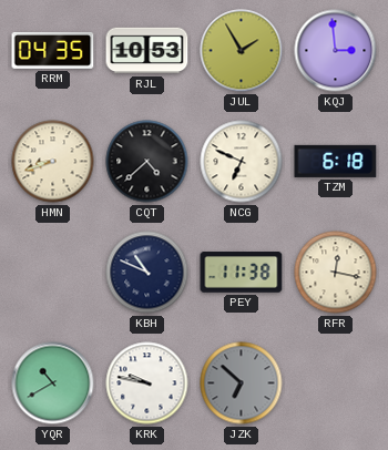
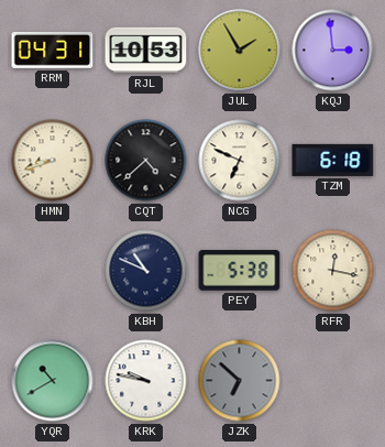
RRM: 04:35 -> 04:31
PEY: 11:38 -> 5:38
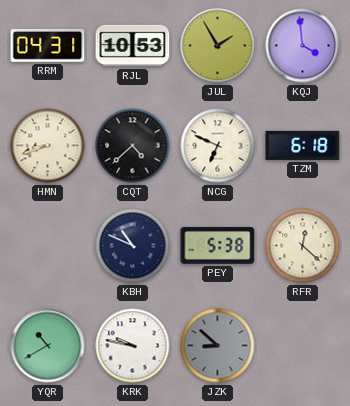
KQJ: 2:59 -> 3:59
RFR: 12:17 -> 12:22
JZK: 6:52 -> 8:52
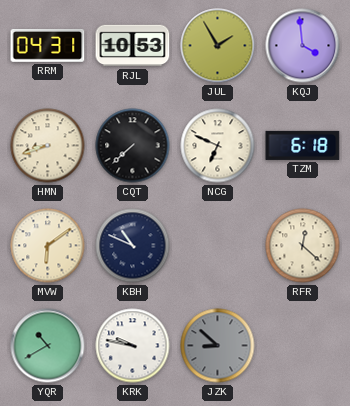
CQT: 4:38 -> 7:38
MVW: none -> 6:09
PEY: 5:38 -> none
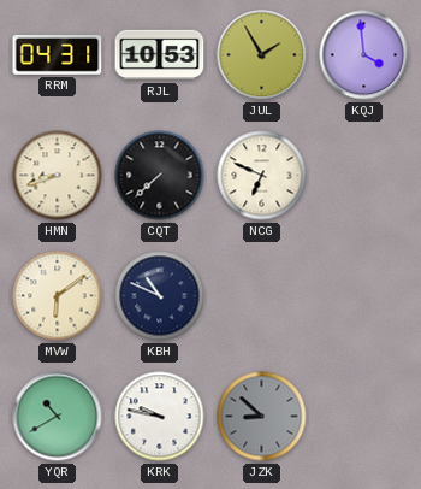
TZM: 6:18 -> none
RFR: 12:22 -> none
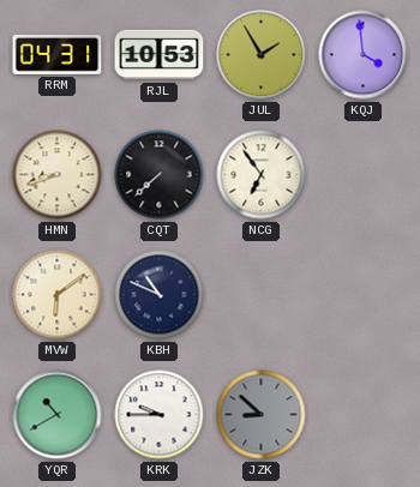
NCG: 6:49 -> 6:54
KRK: 9:47 -> 9:45
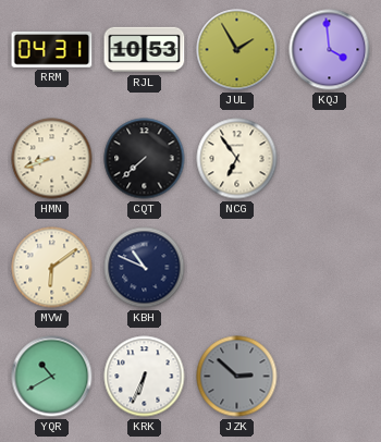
KRK: 9:45 -> 6:34
JZK: 8:52 -> 2:52
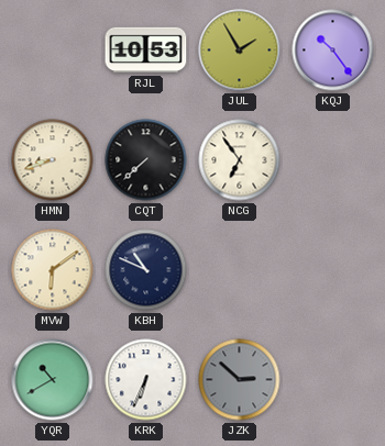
RRM: 04:31 -> none
KQJ: 3:59 -> 10:24
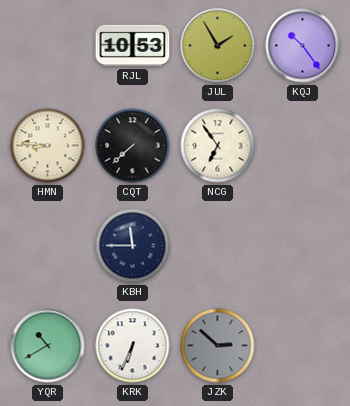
HMN: 8:42 -> 8:46
MVW: 6:09 -> none
KBH: 10:49 -> 11:45
